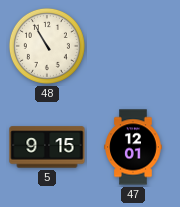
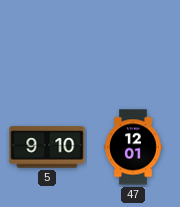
48: 10:55 -> none
5: 9:15 -> 9:10
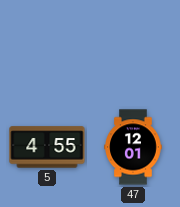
5: 9:10 -> 4:55
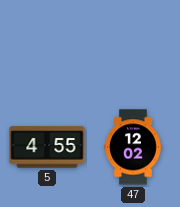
47: 12:01 -> 12:02
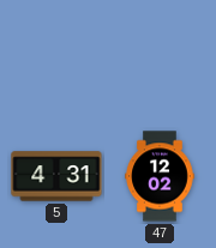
5: 4:55 -> 4:31
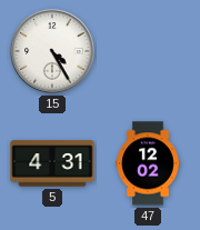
15: none -> 4:25
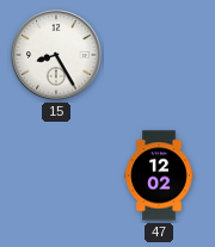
15: 4:25 -> 8:25
5: 4:31 -> none
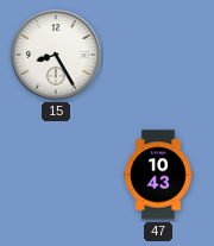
47: 12:02 -> 10:43
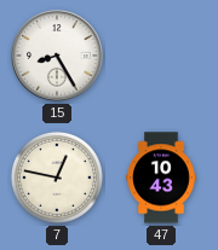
7: none -> 12:47
